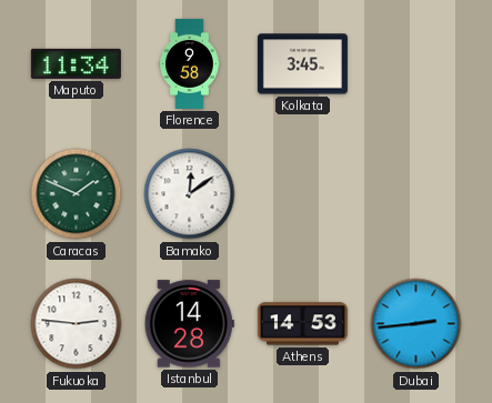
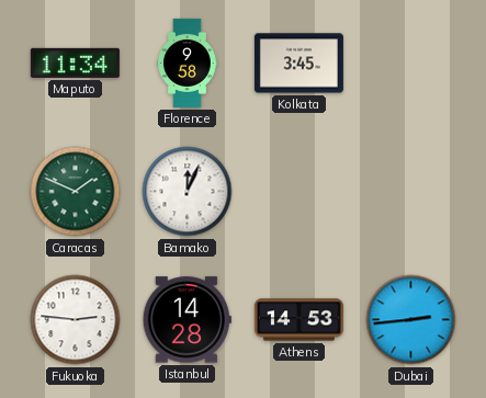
Bamako: 12:09 -> 12:04
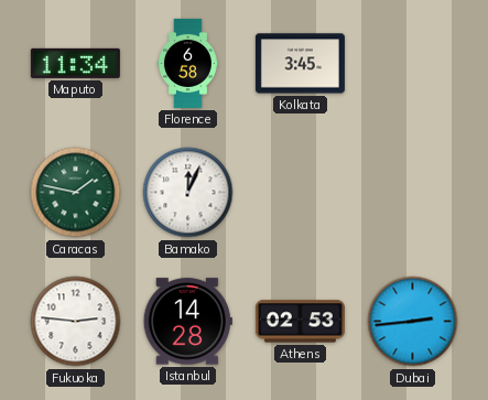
Florence: 9:58 -> 6:58
Caracas: 1:49 -> 1:47
Athens: 14:53 -> 02:53
